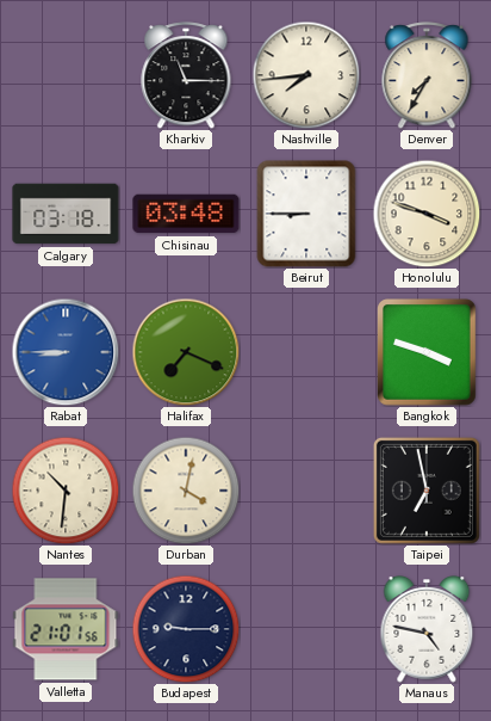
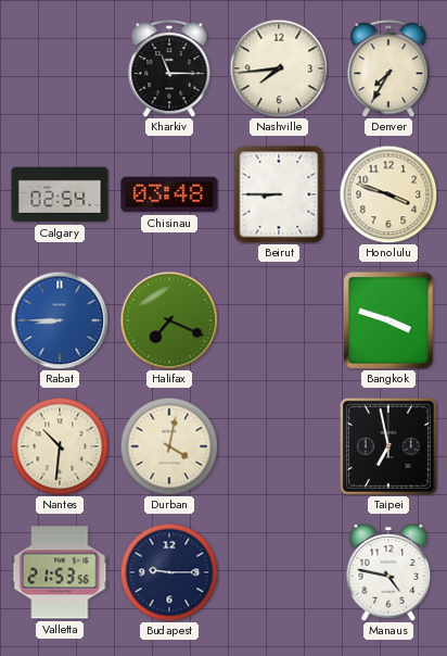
Calgary: 03:18 -> 02:54
Valletta: 21:01 -> 21:53
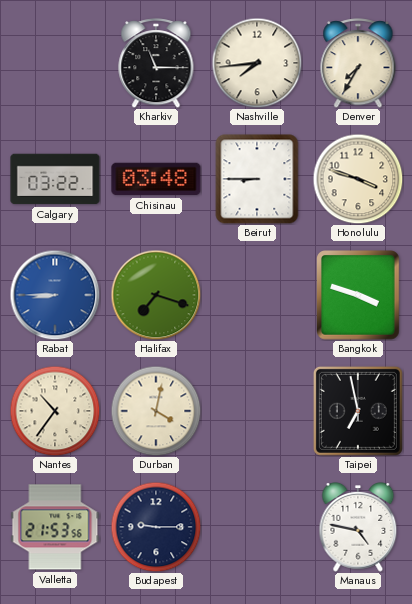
Calgary: 02:54 -> 03:22
Halifax: 7:19 -> 7:18
Nantes: 10:31 -> 10:36
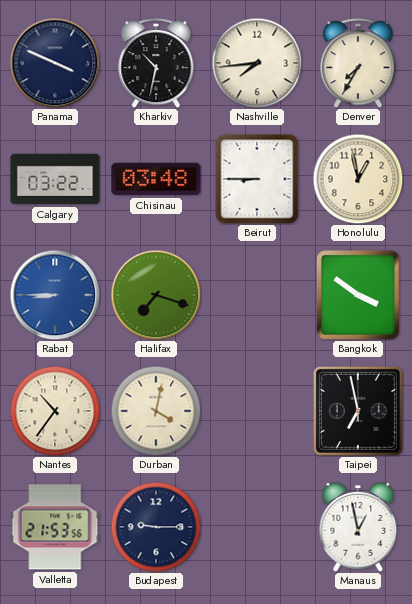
Panama: none -> 3:49
Kharkiv: 11:15 -> 10:32
Honolulu: 3:48 -> 12:58
Bangkok: 3:48 -> 3:51
Manaus: 4:47 -> 12:58
